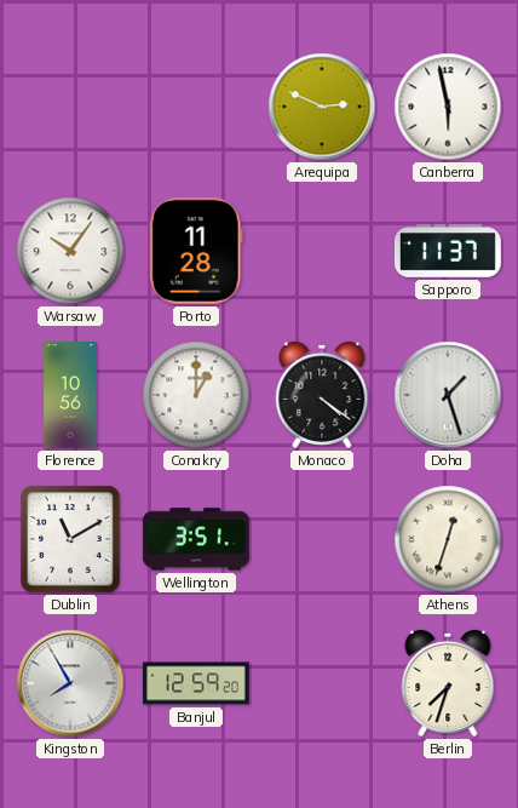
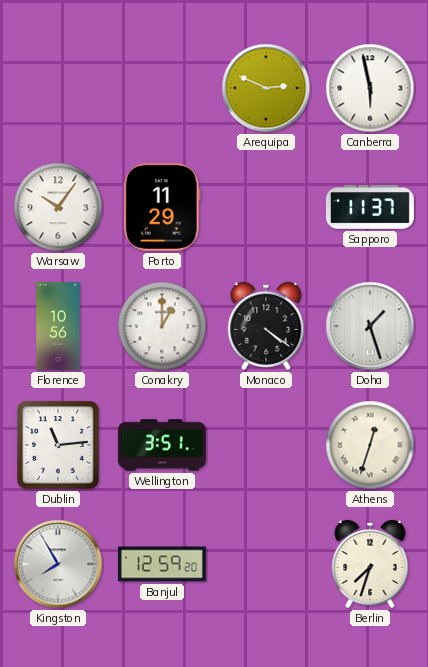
Porto: 11:28 -> 11:29
Dublin: 11:10 -> 11:14
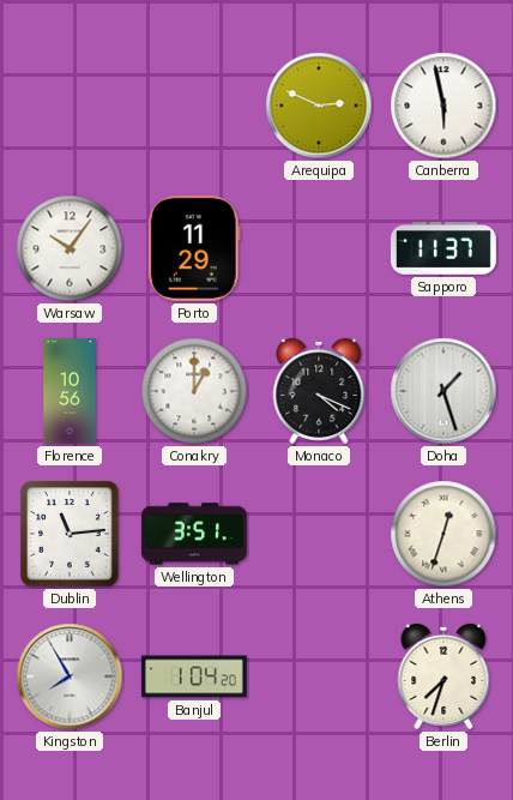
Monaco: 4:21 -> 4:19
Banjul: 12:59 -> 1:04
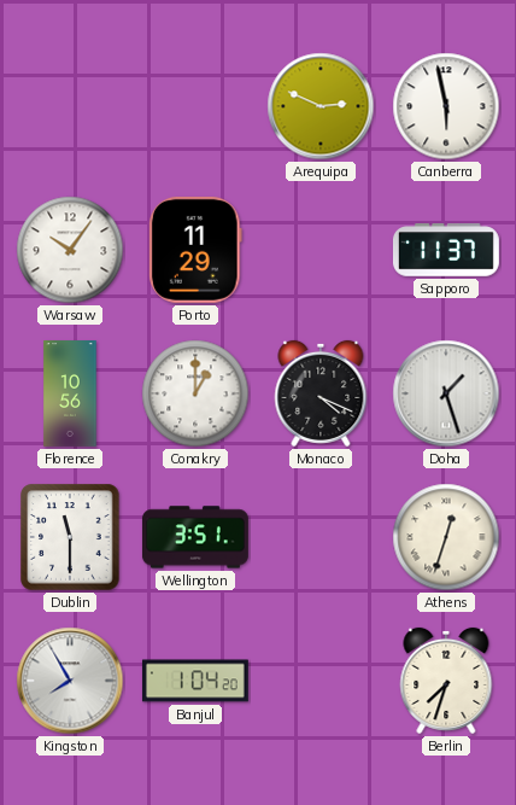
Dublin: 11:14 -> 11:30
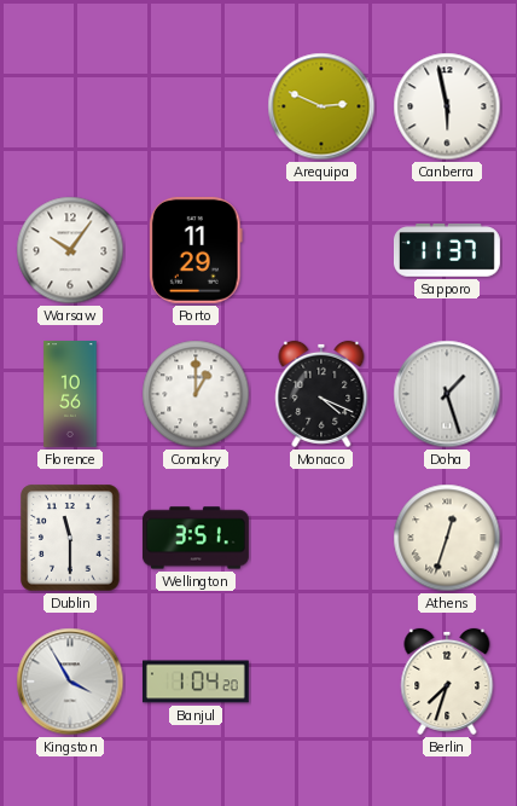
Kingston: 7:55 -> 3:55
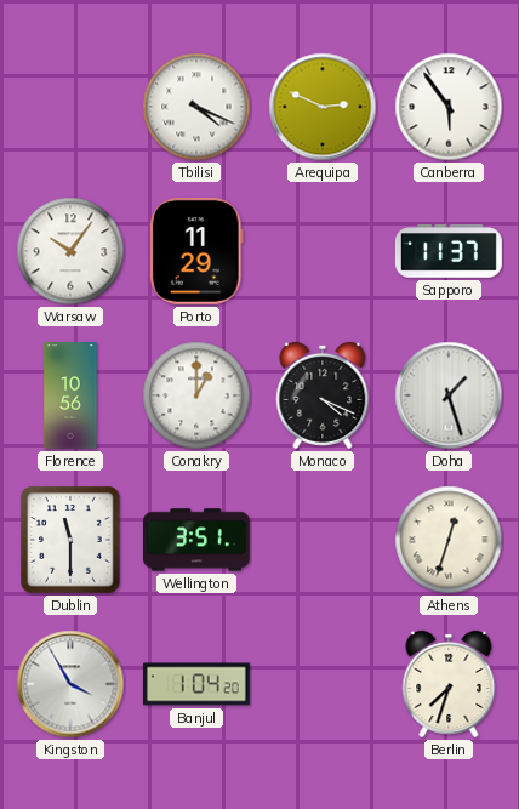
Tbilisi: none -> 4:19
Canberra: 5:58 -> 5:54
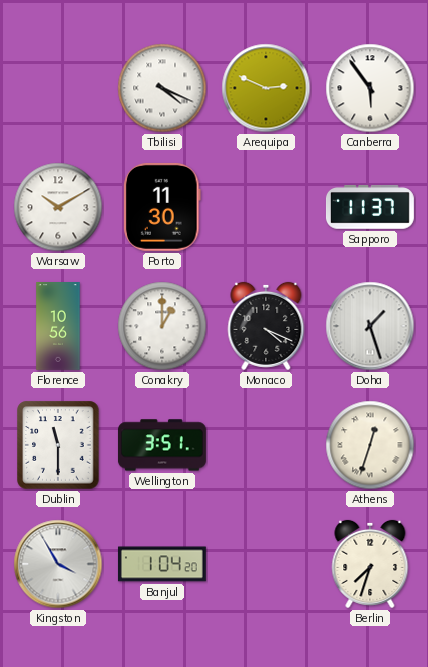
Warsaw: 10:06 -> 10:10
Porto: 11:29 -> 11:30
